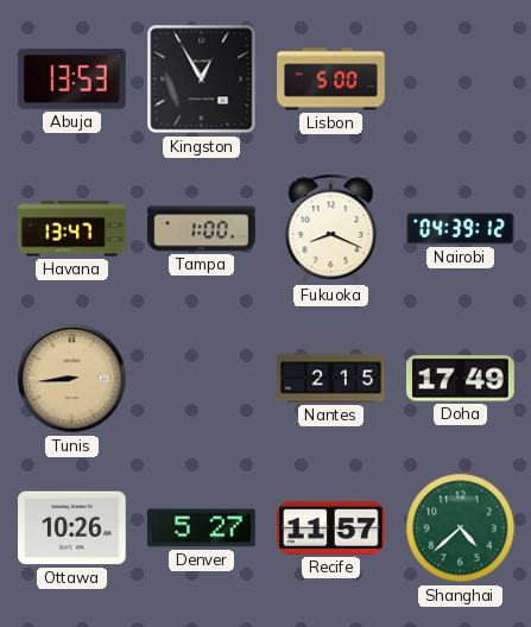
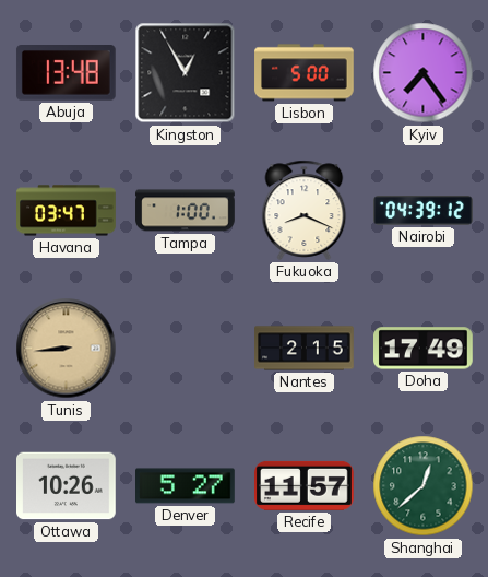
Abuja: 13:53 -> 13:48
Kyiv: none -> 7:24
Havana: 13:47 -> 03:47
Shanghai: 4:38 -> 12:38
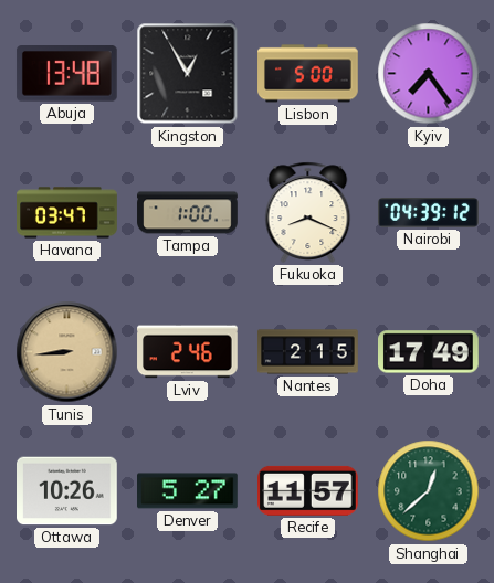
Lviv: none -> 2:46
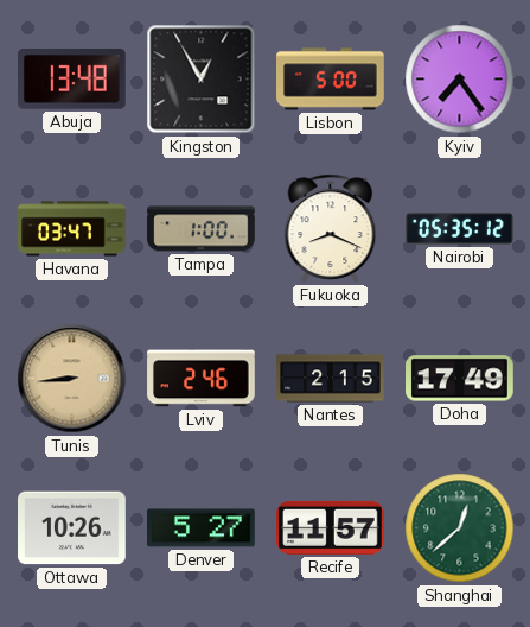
Nairobi: 04:39 -> 05:35
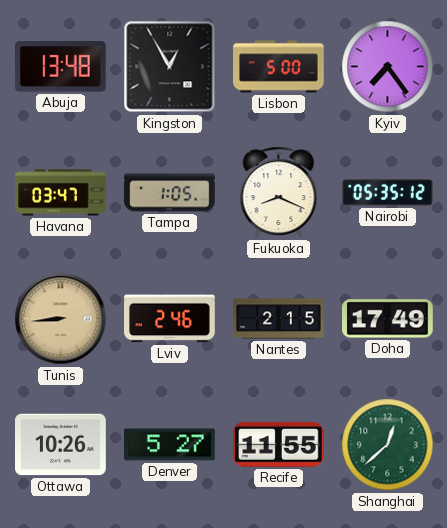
Tampa: 1:00 -> 1:05
Recife: 11:57 -> 11:55
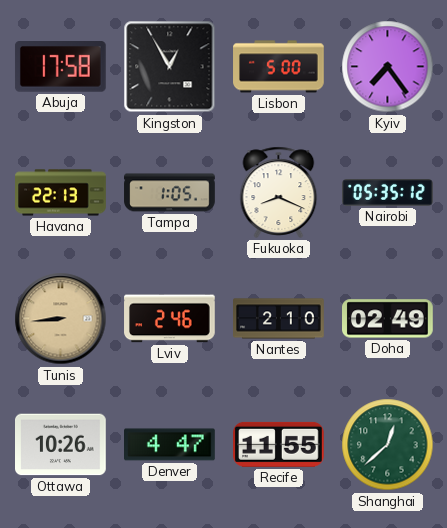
Abuja: 13:48 -> 17:58
Havana: 03:47 -> 22:13
Nantes: 2:15 -> 2:10
Doha: 17:49 -> 02:49
Denver: 5:27 -> 4:47
